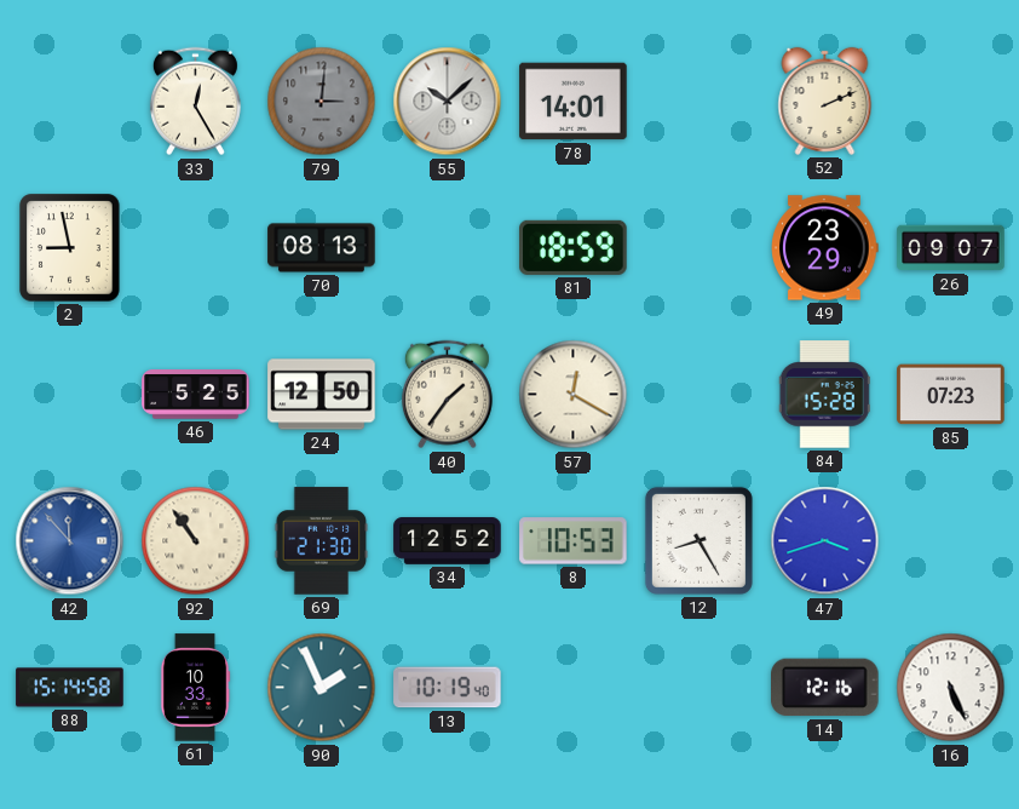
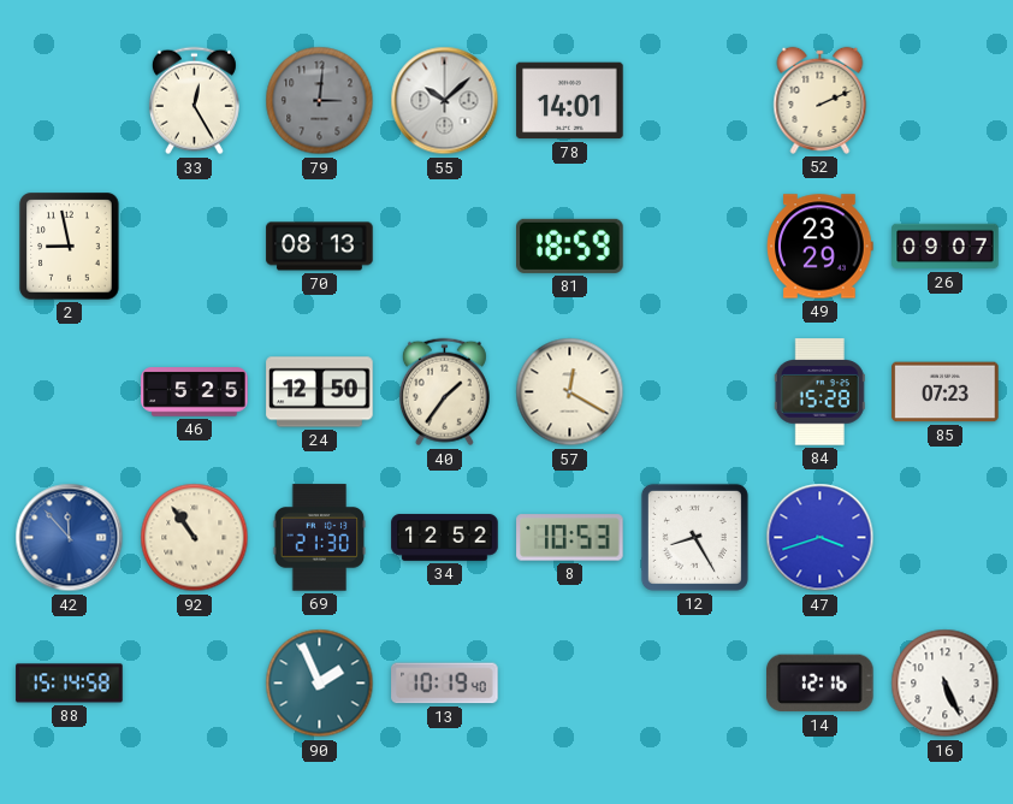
61: 10:33 -> none
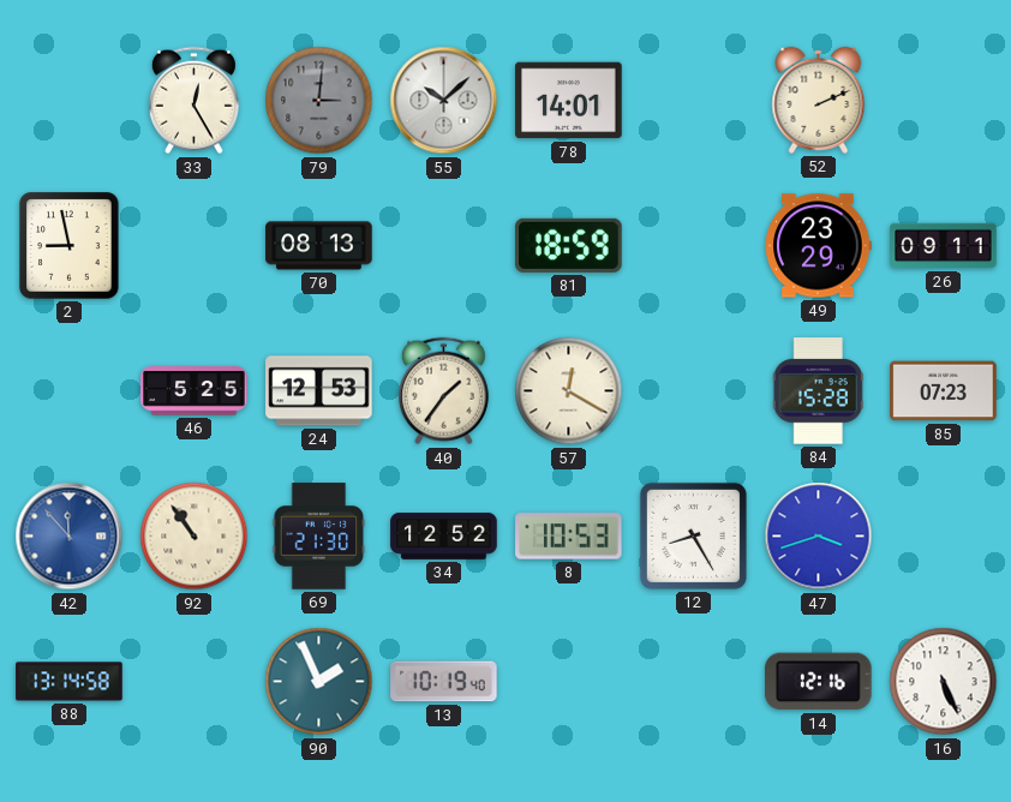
26: 09:07 -> 09:11
24: 12:50 -> 12:53
88: 15:14 -> 13:14
